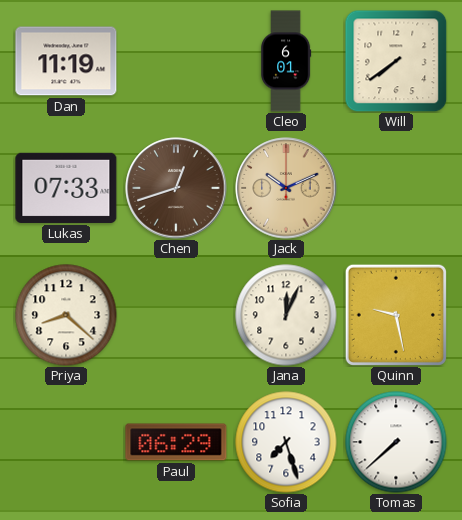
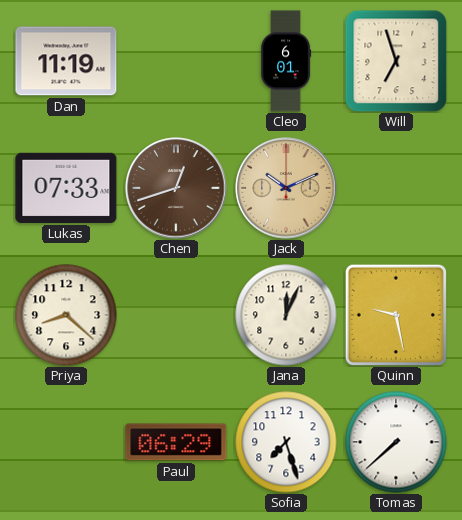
Will: 7:39 -> 6:57
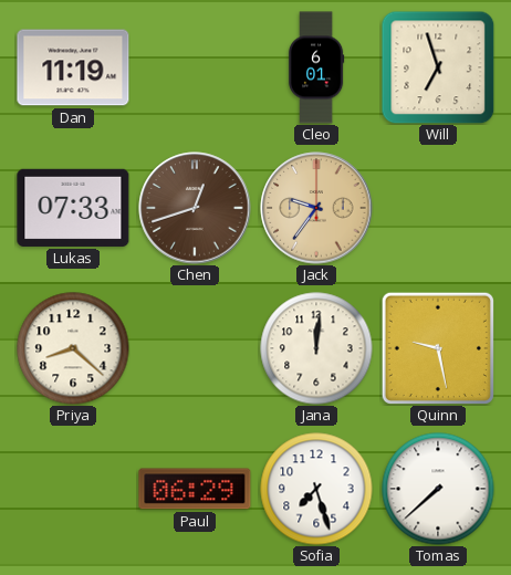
Jack: 10:11 -> 9:36
Jana: 12:04 -> 12:01
